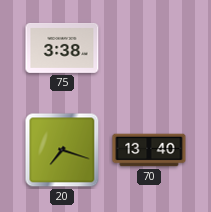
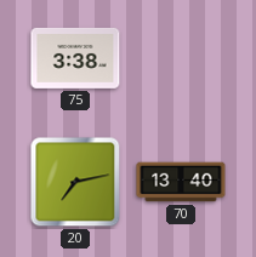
20: 7:18 -> 7:13
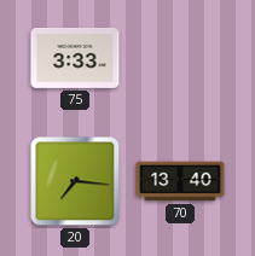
75: 3:38 -> 3:33
20: 7:13 -> 7:16
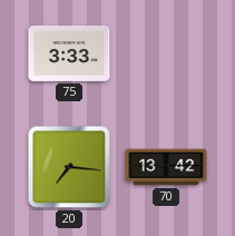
70: 13:40 -> 13:42
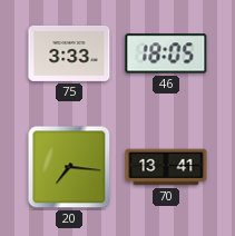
46: none -> 18:05
70: 13:42 -> 13:41
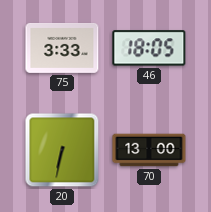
20: 7:16 -> 6:32
70: 13:41 -> 13:00
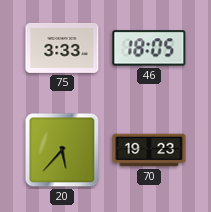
20: 6:32 -> 5:37
70: 13:00 -> 19:23
